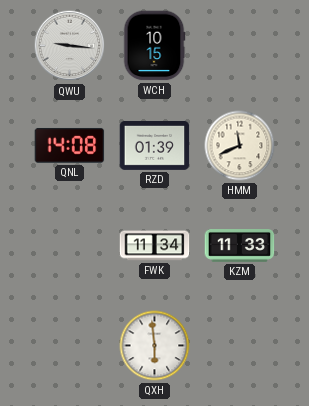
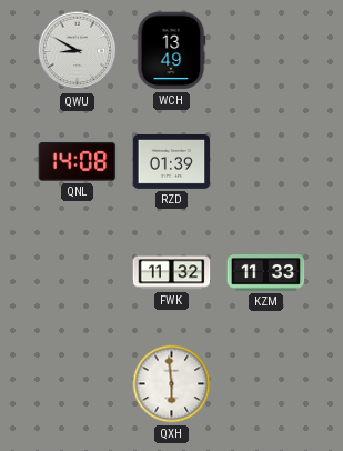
QWU: 9:16 -> 8:50
WCH: 10:15 -> 13:49
HMM: 11:41 -> none
FWK: 11:34 -> 11:32
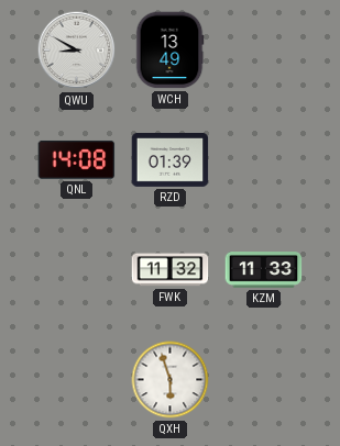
QXH: 5:59 -> 5:57
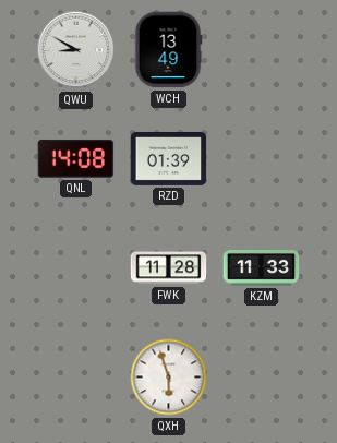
FWK: 11:32 -> 11:28
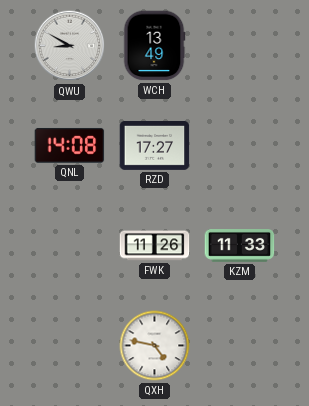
RZD: 01:39 -> 17:27
FWK: 11:28 -> 11:26
QXH: 5:57 -> 4:47
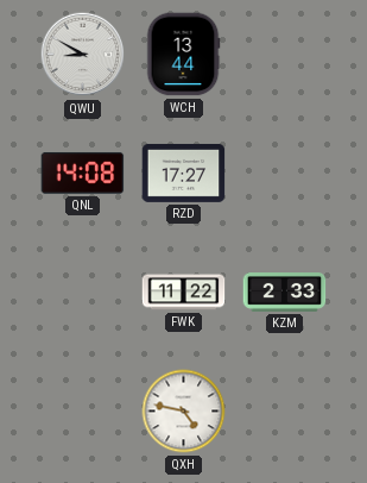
WCH: 13:49 -> 13:44
FWK: 11:26 -> 11:22
KZM: 11:33 -> 2:33
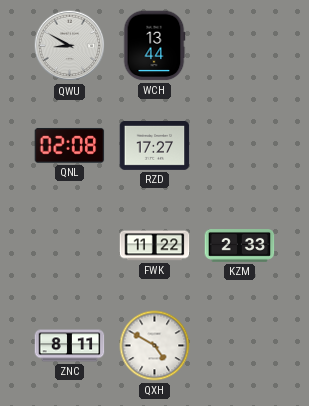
QNL: 14:08 -> 02:08
ZNC: none -> 8:11
QXH: 4:47 -> 4:50
